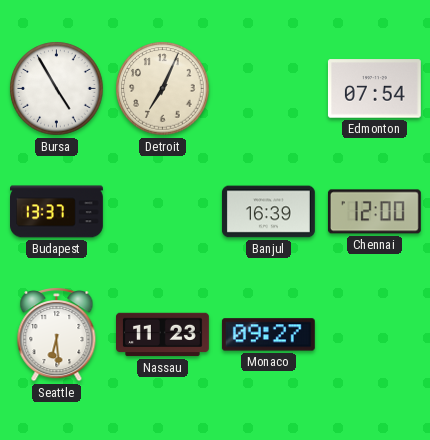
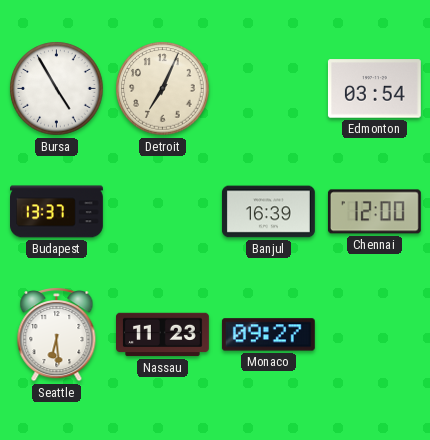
Edmonton: 07:54 -> 03:54
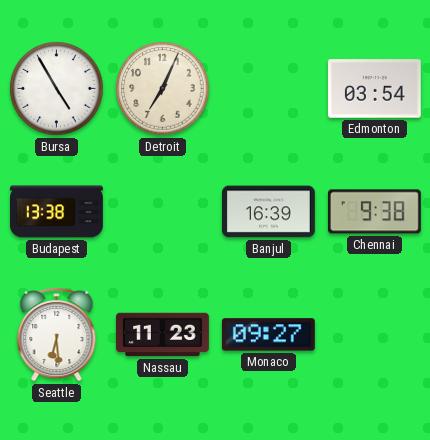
Budapest: 13:37 -> 13:38
Chennai: 12:00 -> 9:38
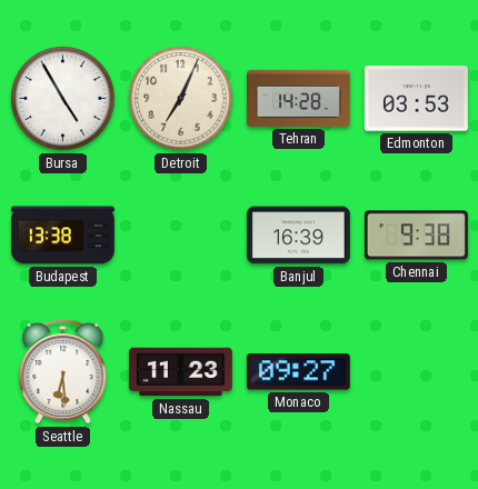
Tehran: none -> 14:28
Edmonton: 03:54 -> 03:53
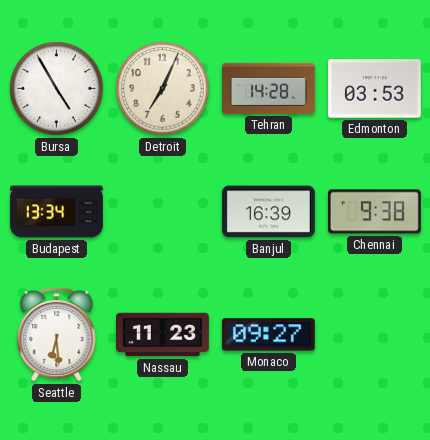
Budapest: 13:38 -> 13:34
